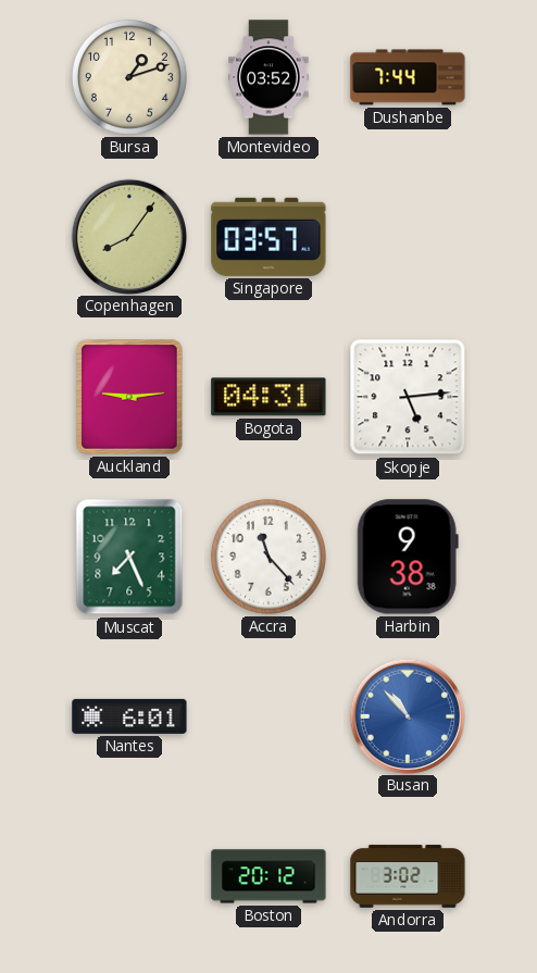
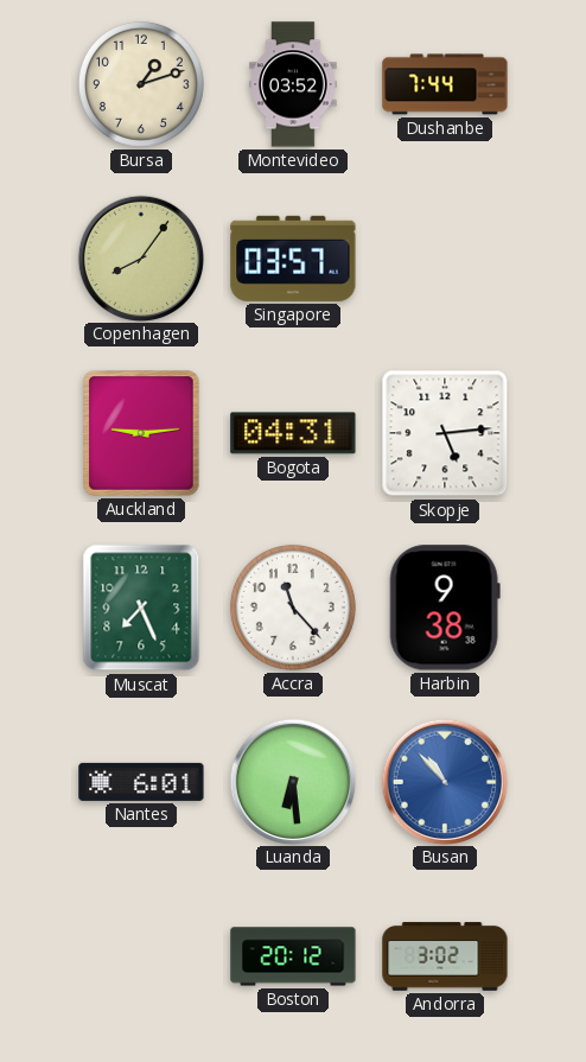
Luanda: none -> 6:29
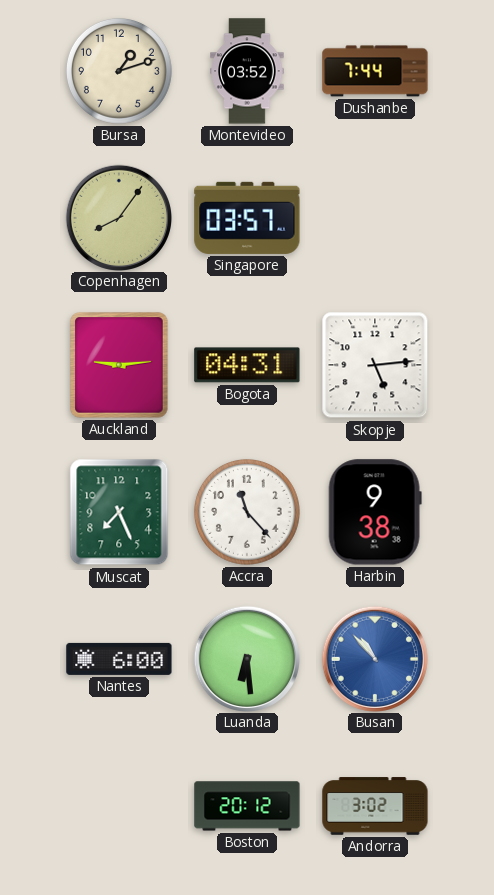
Nantes: 6:01 -> 6:00
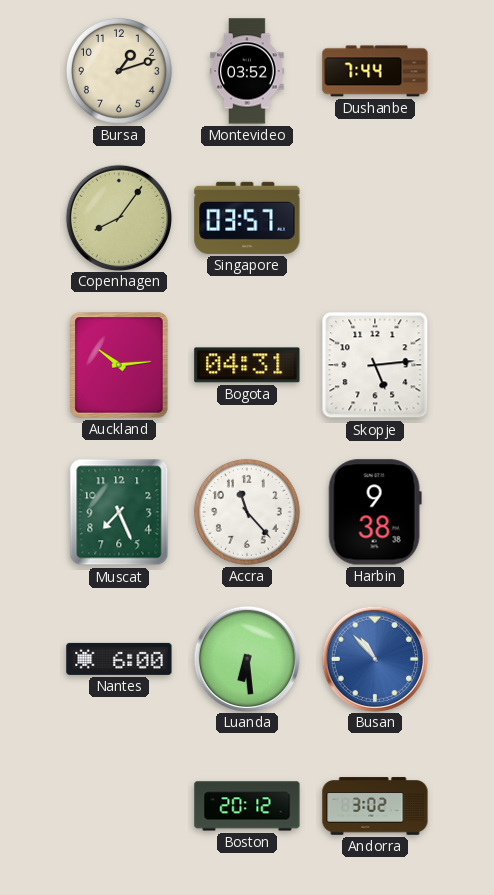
Auckland: 9:14 -> 10:14
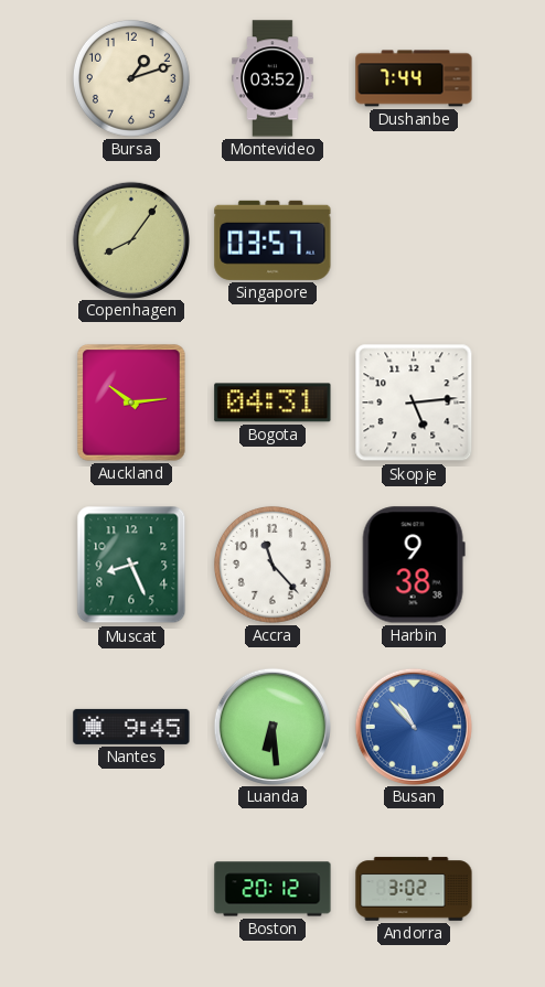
Muscat: 7:26 -> 8:26
Nantes: 6:00 -> 9:45
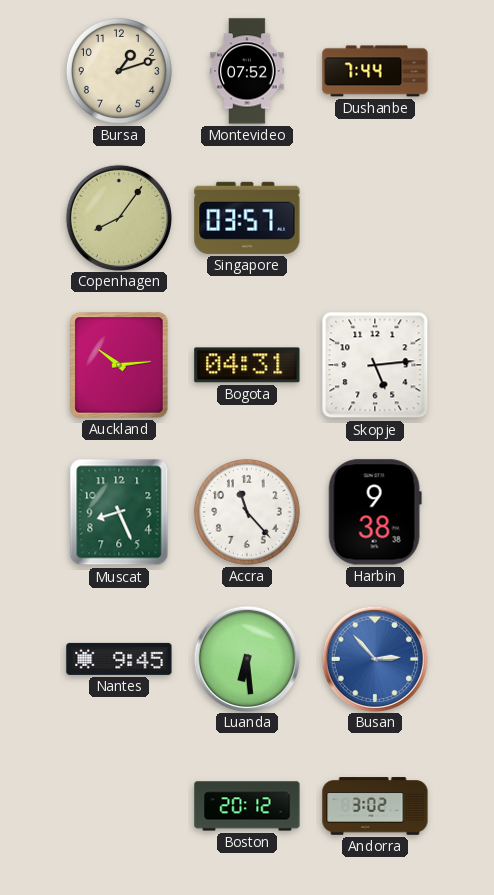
Montevideo: 03:52 -> 07:52
Busan: 10:53 -> 2:53
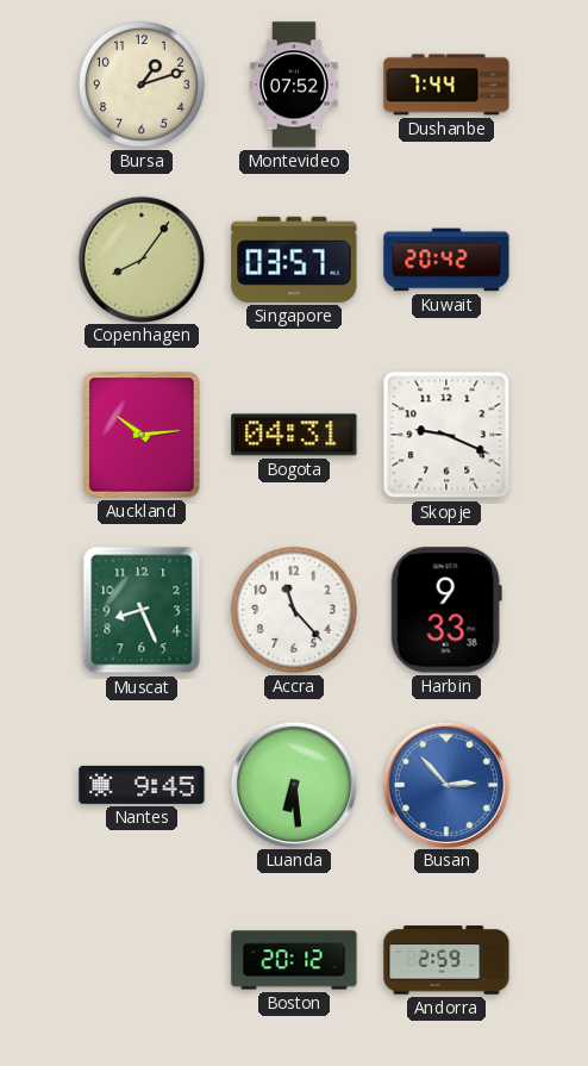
Kuwait: none -> 20:42
Skopje: 5:14 -> 9:19
Harbin: 9:38 -> 9:33
Andorra: 3:02 -> 2:59
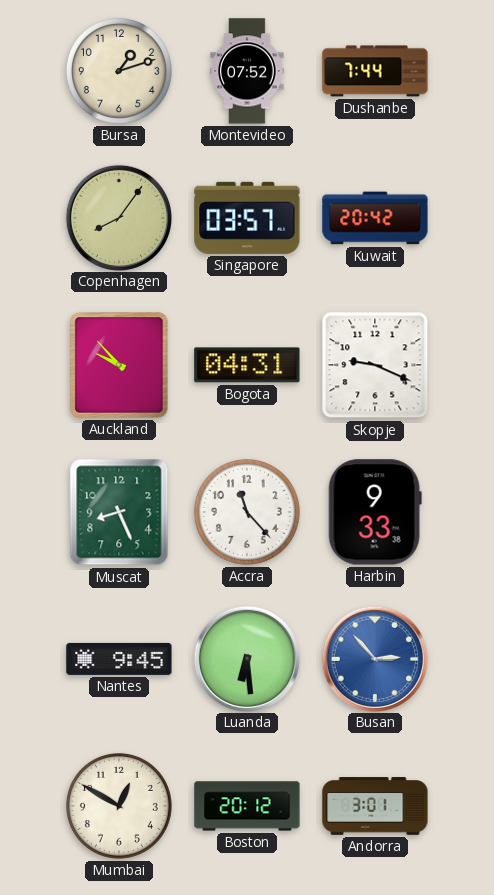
Auckland: 10:14 -> 9:53
Mumbai: none -> 12:50
Andorra: 2:59 -> 3:01
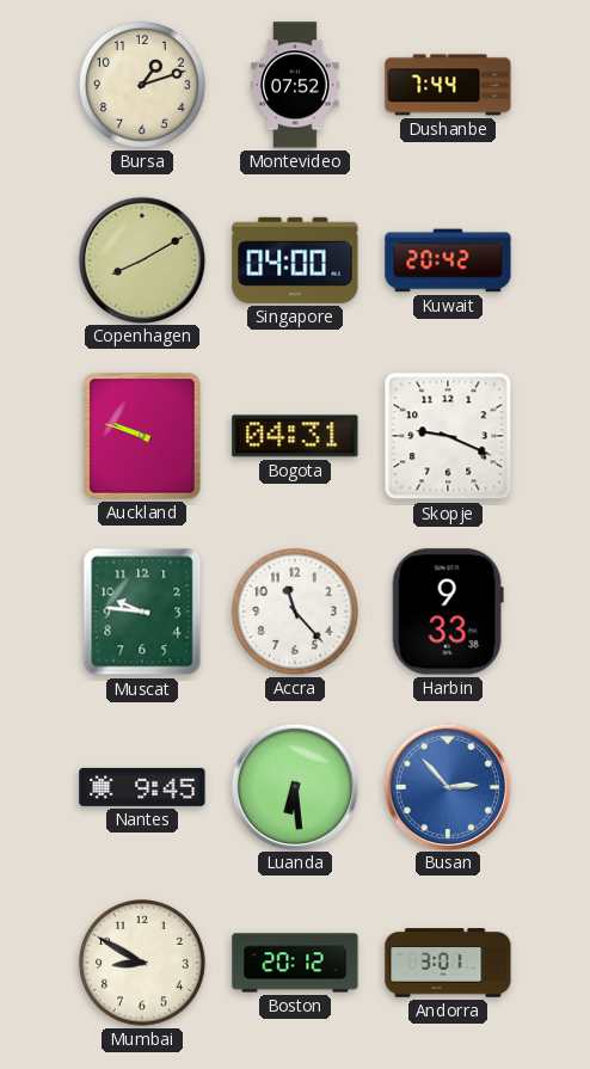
Copenhagen: 8:06 -> 8:10
Singapore: 03:57 -> 04:00
Auckland: 9:53 -> 9:48
Muscat: 8:26 -> 9:46
Mumbai: 12:50 -> 8:50
